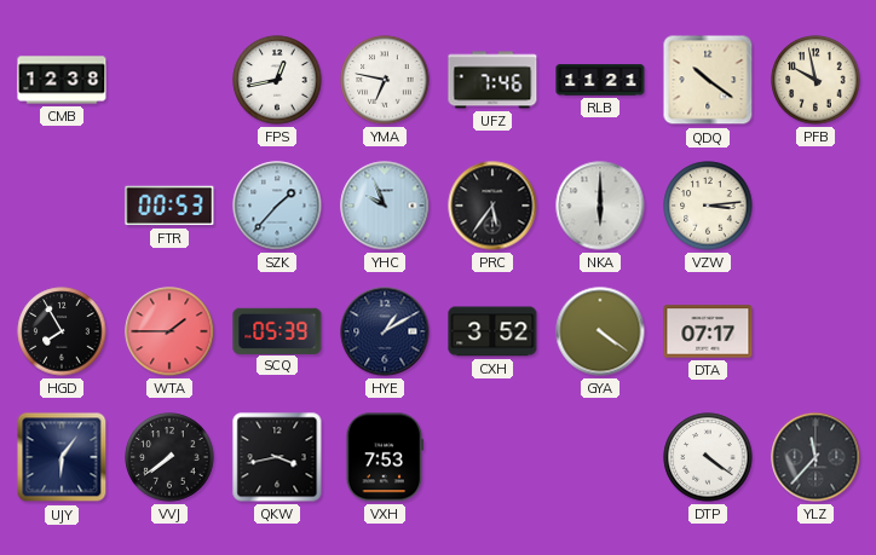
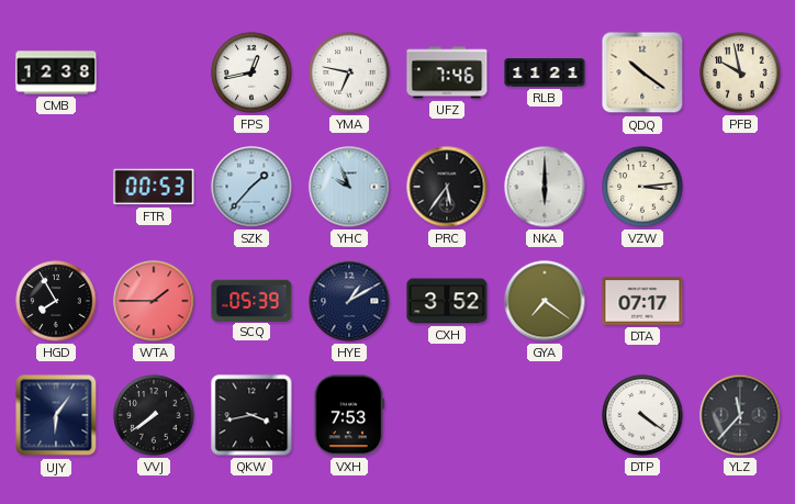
GYA: 4:21 -> 7:21
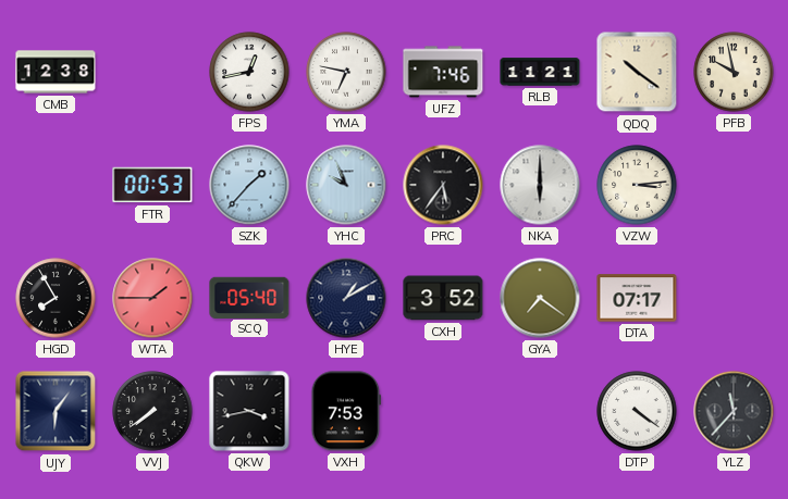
SCQ: 05:39 -> 05:40
